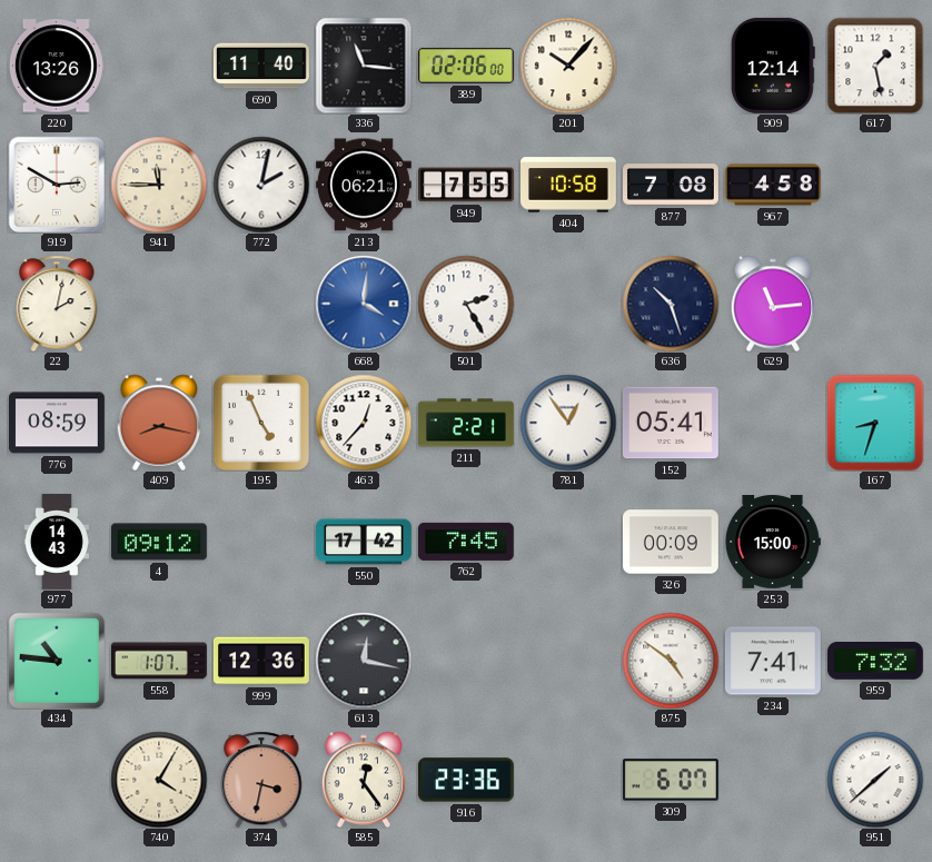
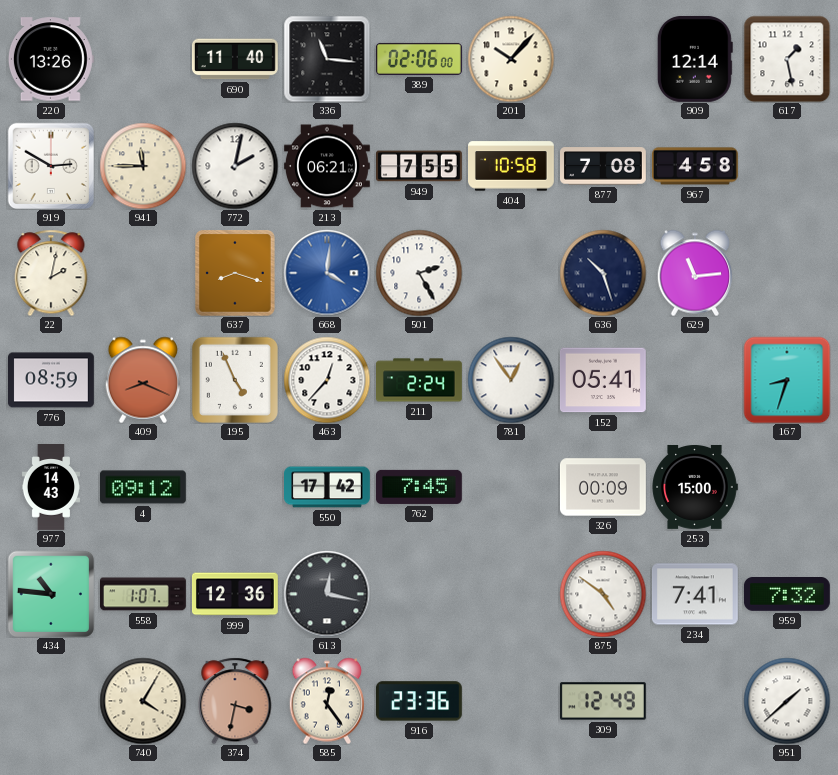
637: none -> 8:18
409: 8:17 -> 8:19
211: 2:21 -> 2:24
309: 6:07 -> 12:49
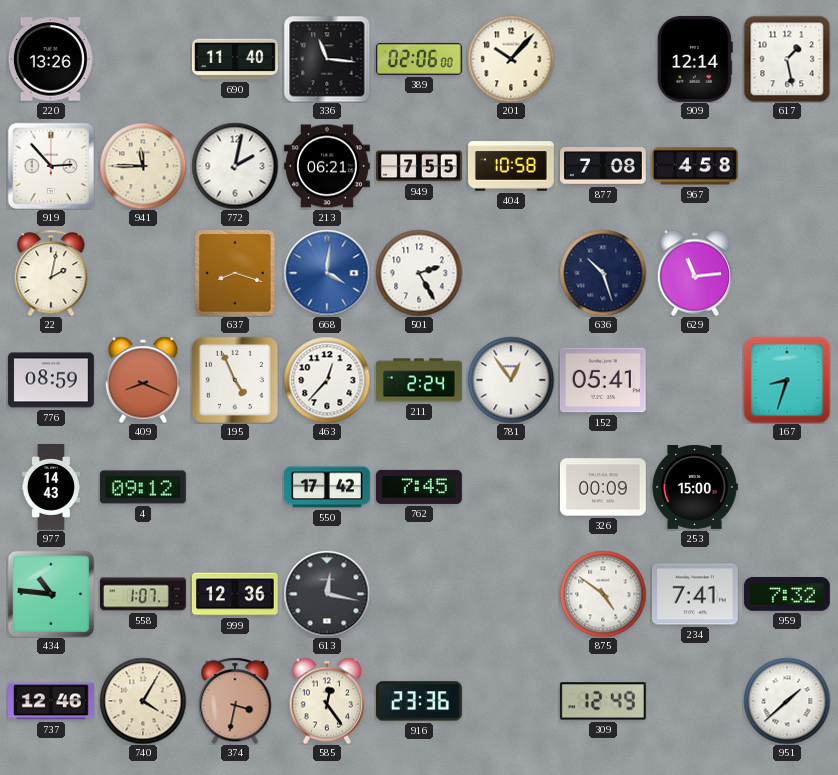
919: 2:50 -> 2:53
737: none -> 12:46
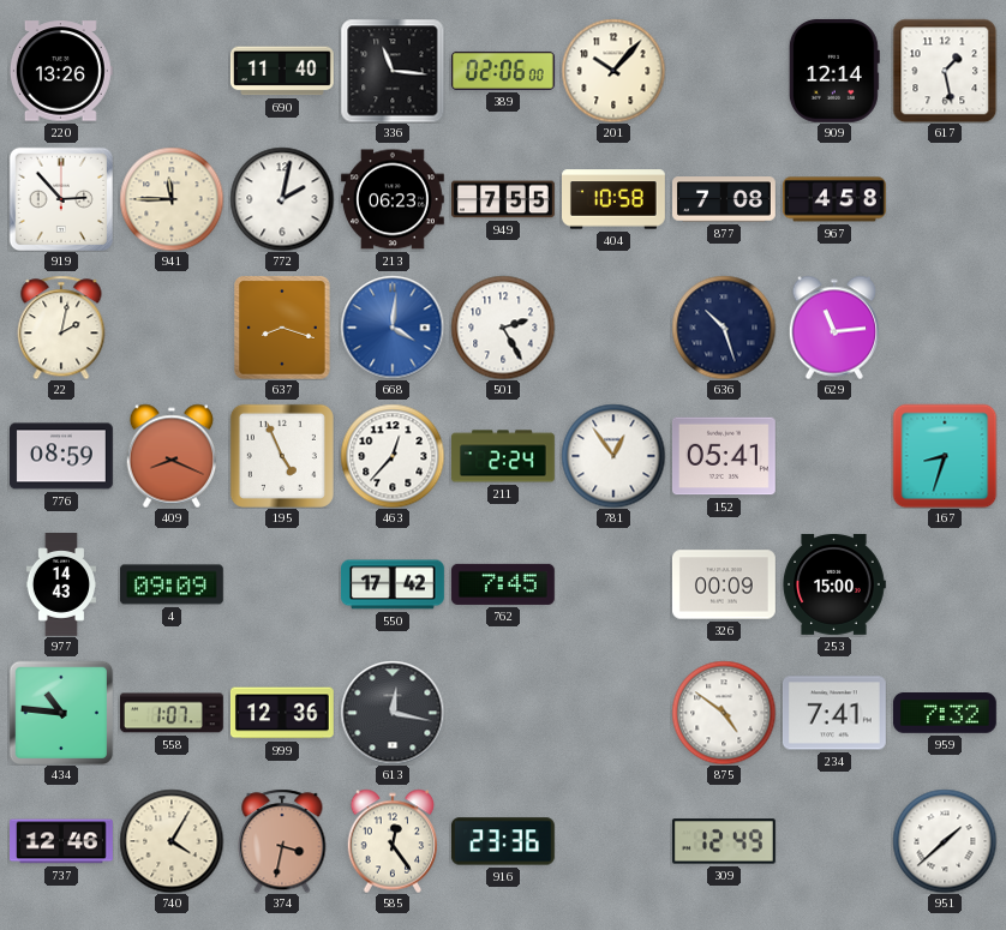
213: 06:21 -> 06:23
4: 09:12 -> 09:09
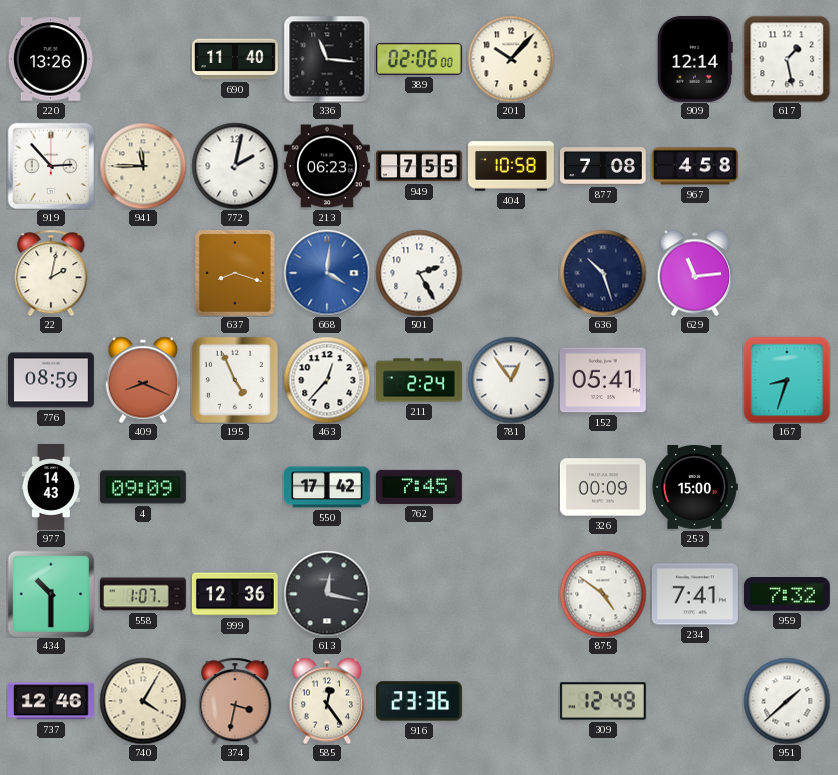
434: 10:46 -> 10:30
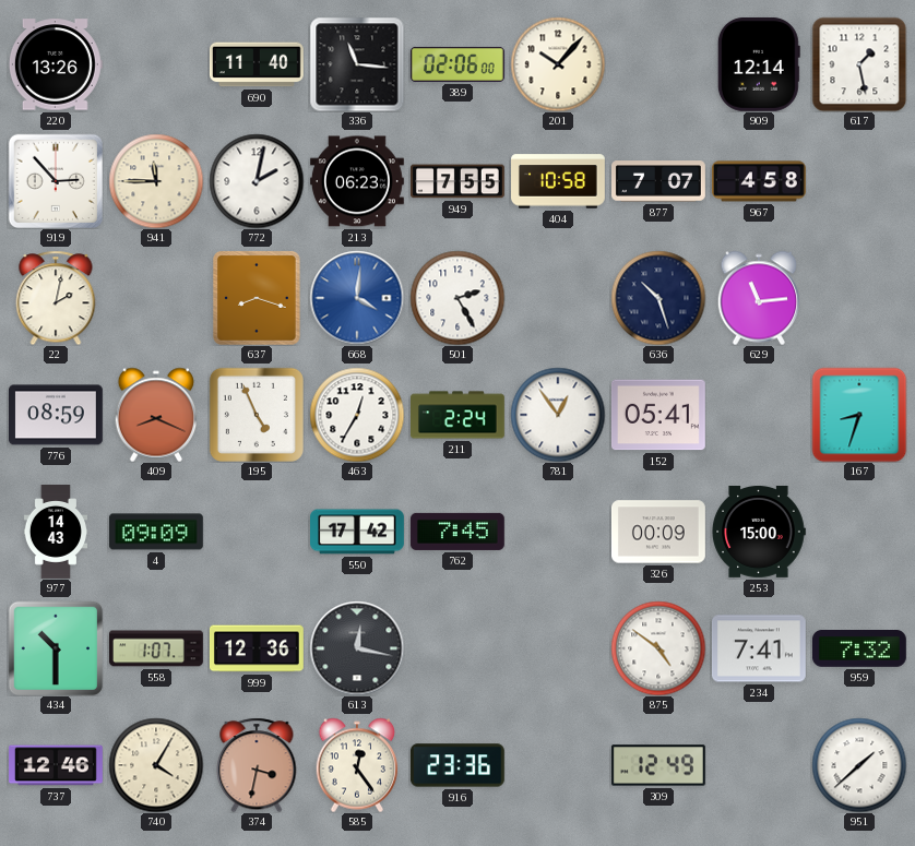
877: 7:08 -> 7:07
463: 12:37 -> 12:35
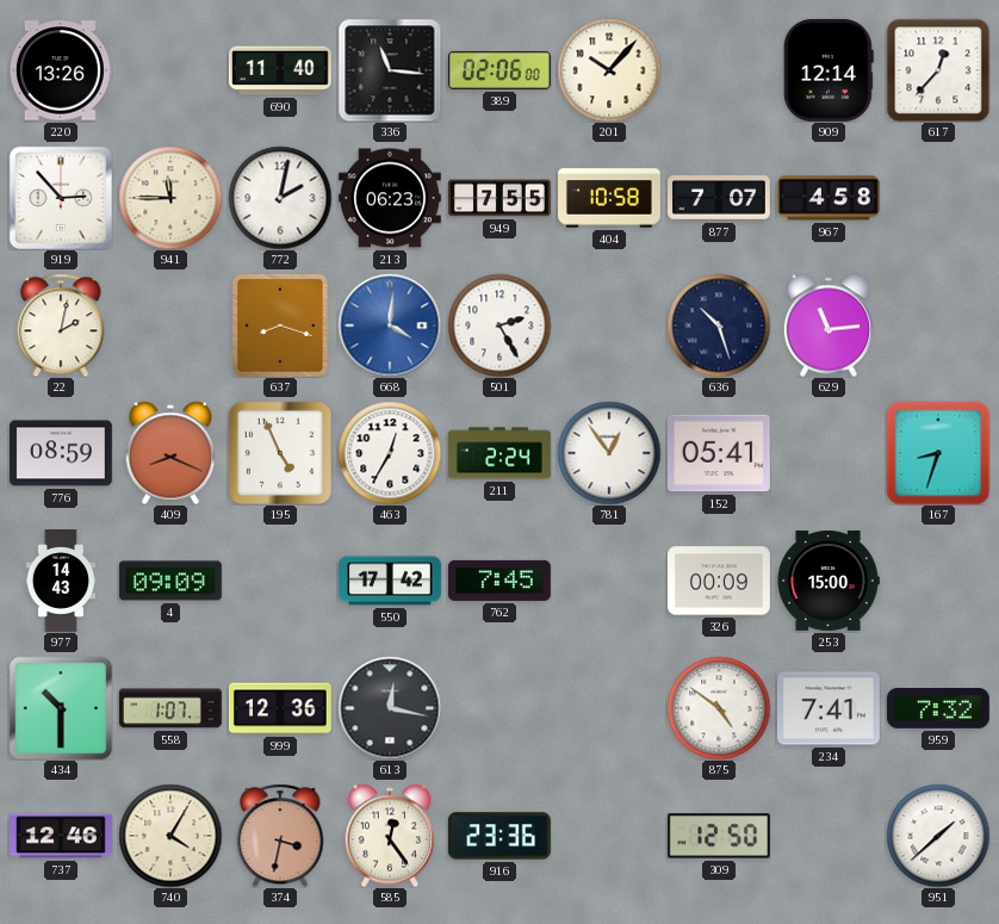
617: 1:28 -> 12:37
309: 12:49 -> 12:50
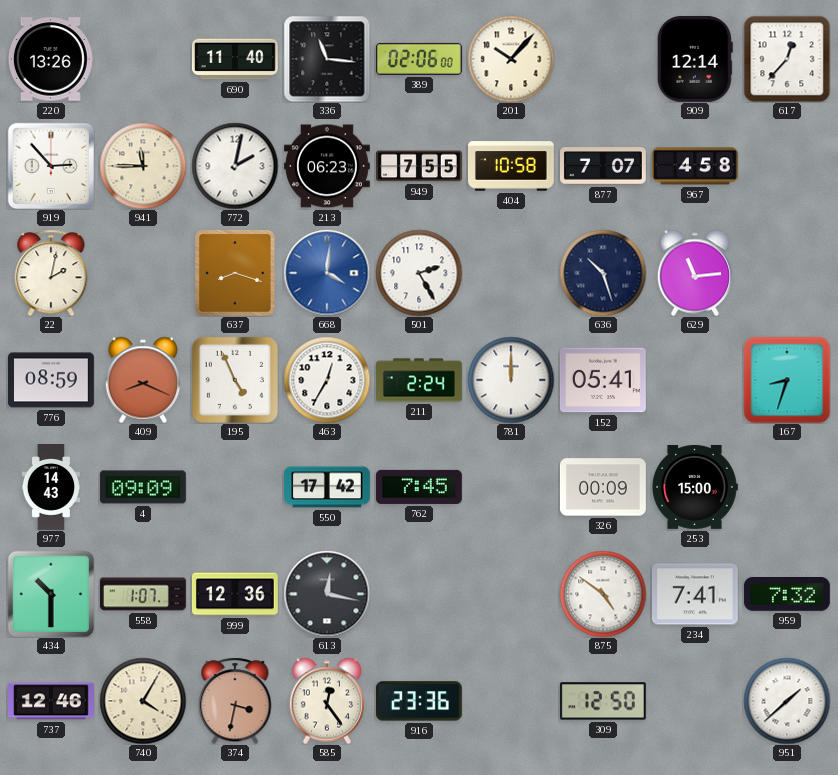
781: 12:54 -> 12:00
